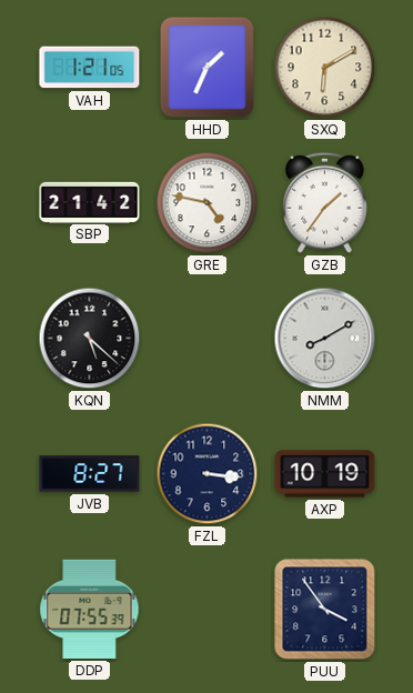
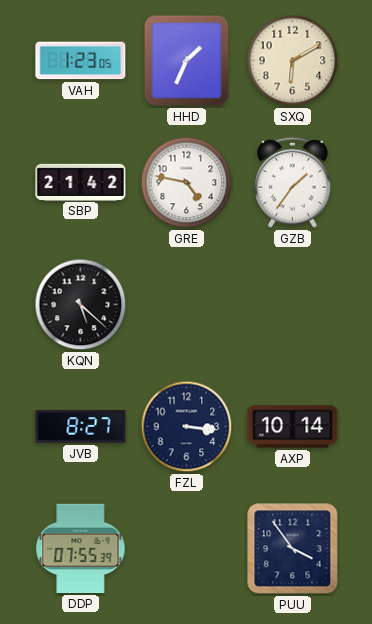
VAH: 1:21 -> 1:23
NMM: 8:10 -> none
AXP: 10:19 -> 10:14
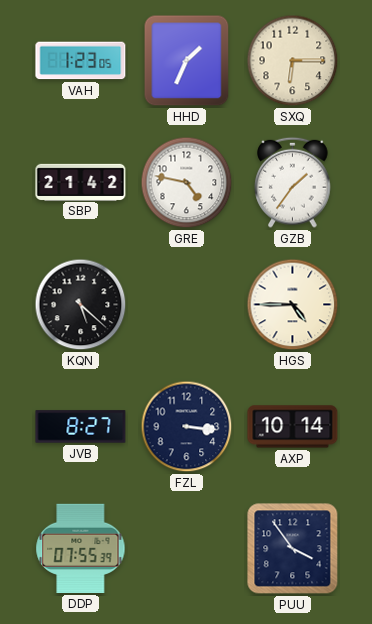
SXQ: 6:10 -> 6:15
HGS: none -> 4:45
